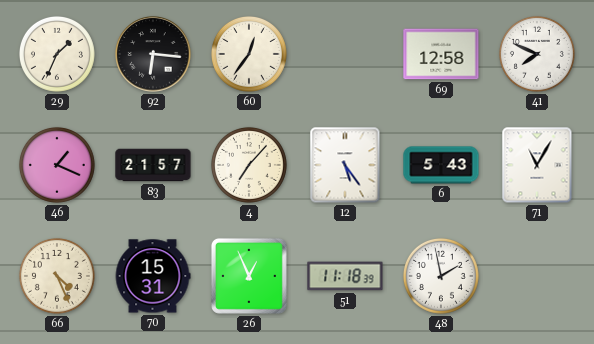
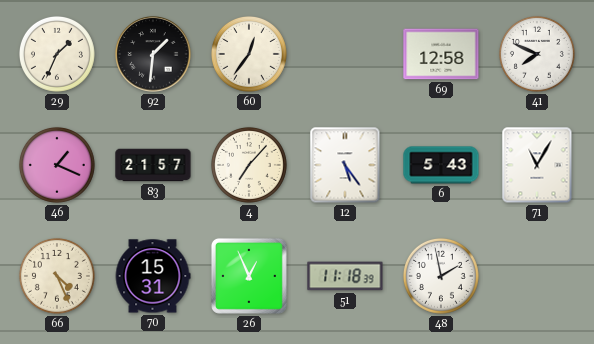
92: 6:16 -> 1:31
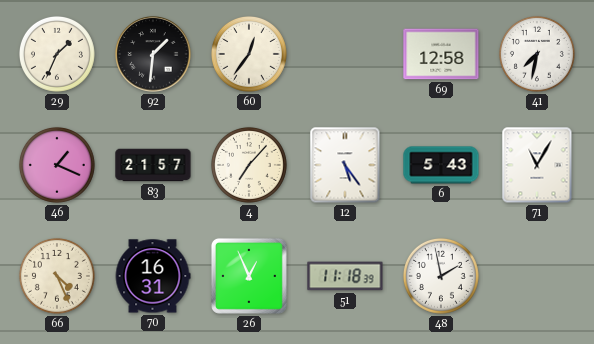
41: 7:49 -> 7:32
70: 15:31 -> 16:31
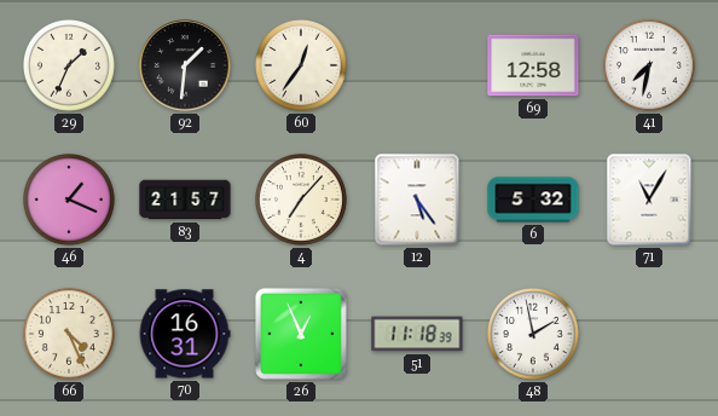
6: 5:43 -> 5:32
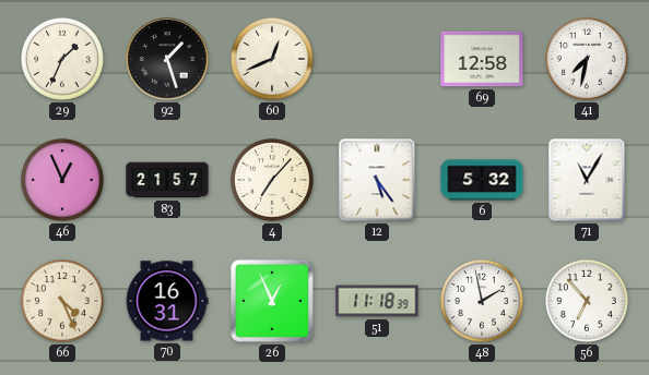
92: 1:31 -> 1:27
60: 12:36 -> 12:41
46: 1:19 -> 12:56
56: none -> 6:53
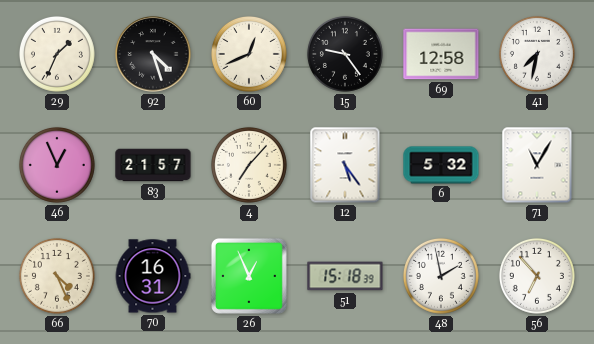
92: 1:27 -> 4:27
15: none -> 9:24
51: 11:18 -> 15:18
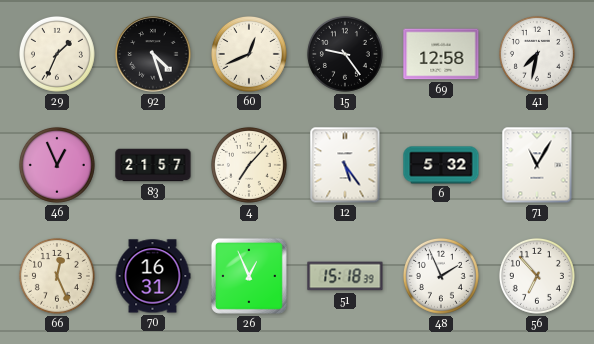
66: 4:26 -> 12:26
48: 1:58 -> 1:56
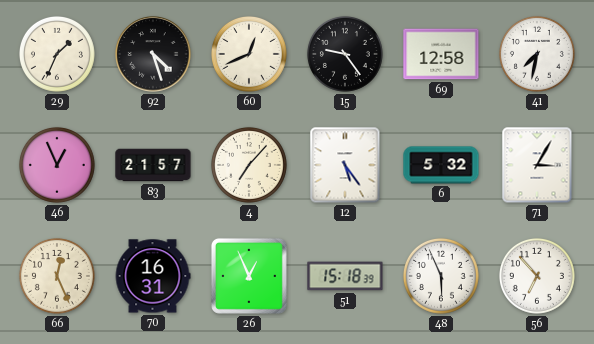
71: 11:05 -> 3:05
48: 1:56 -> 5:56
